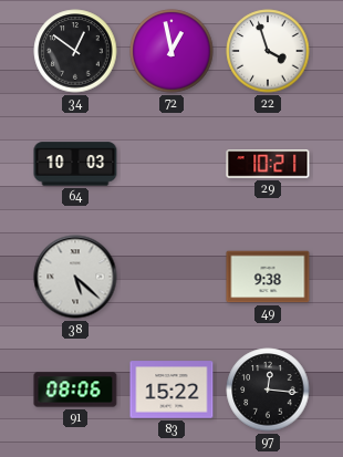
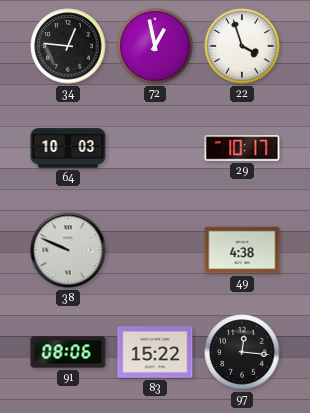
34: 12:51 -> 12:46
29: 10:21 -> 10:17
38: 5:22 -> 9:49
49: 9:38 -> 4:38
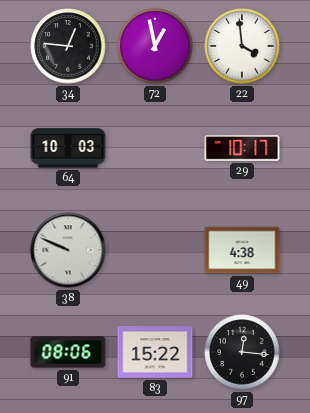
22: 3:57 -> 3:59
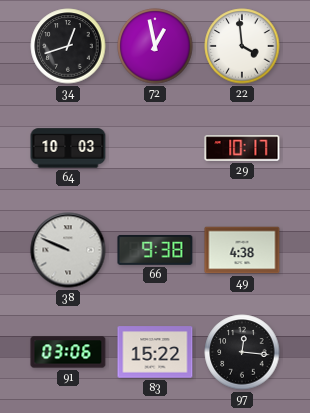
34: 12:46 -> 12:42
66: none -> 9:38
91: 08:06 -> 03:06
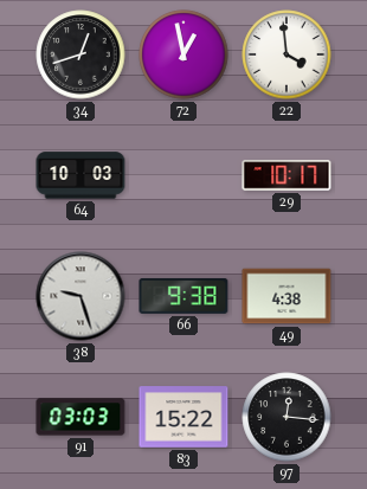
38: 9:49 -> 9:27
91: 03:06 -> 03:03
